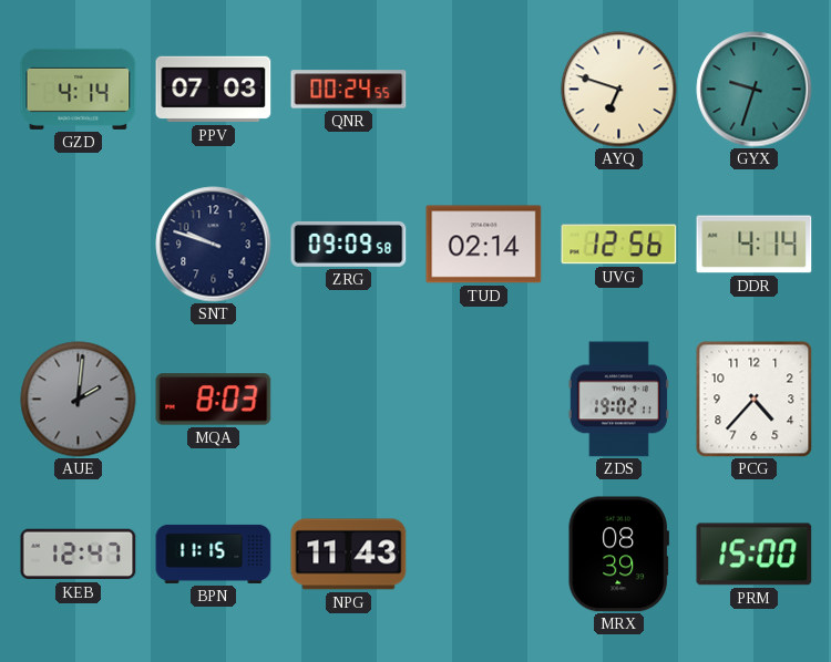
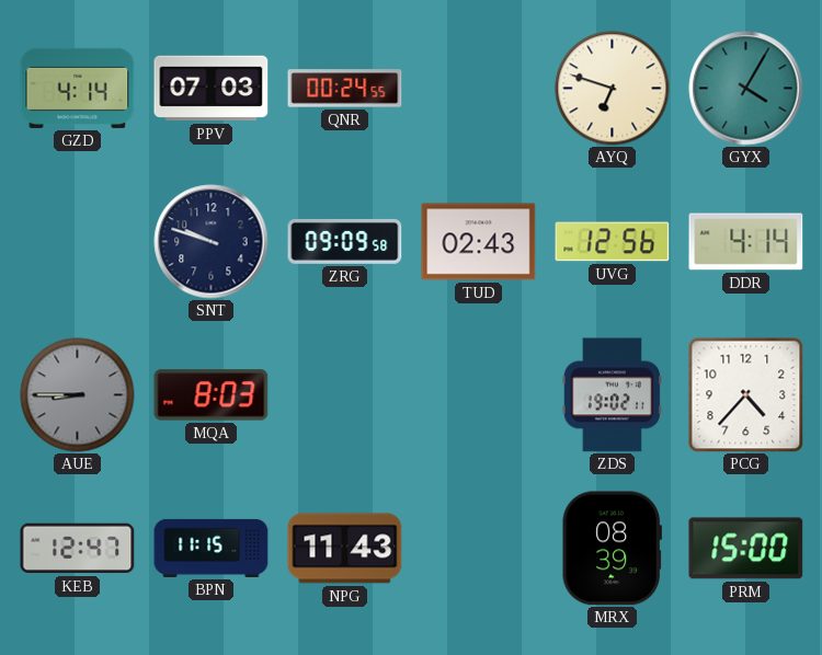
GYX: 9:33 -> 4:05
TUD: 02:14 -> 02:43
AUE: 2:01 -> 8:45
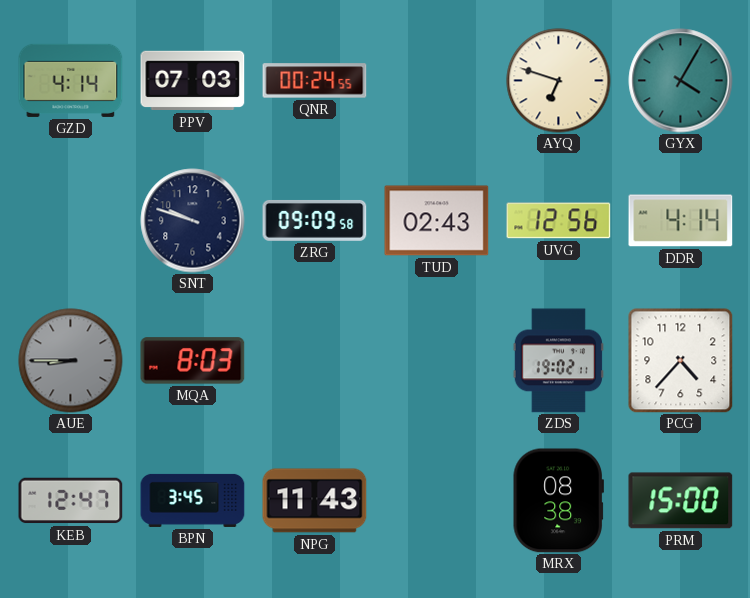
BPN: 11:15 -> 3:45
MRX: 08:39 -> 08:38
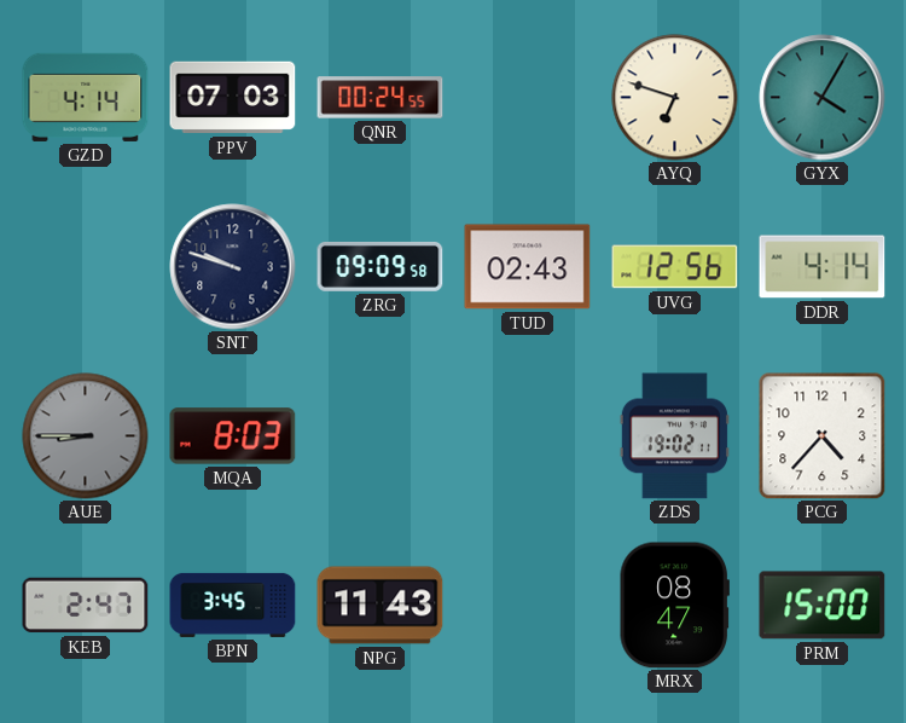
KEB: 12:47 -> 2:47
MRX: 08:38 -> 08:47
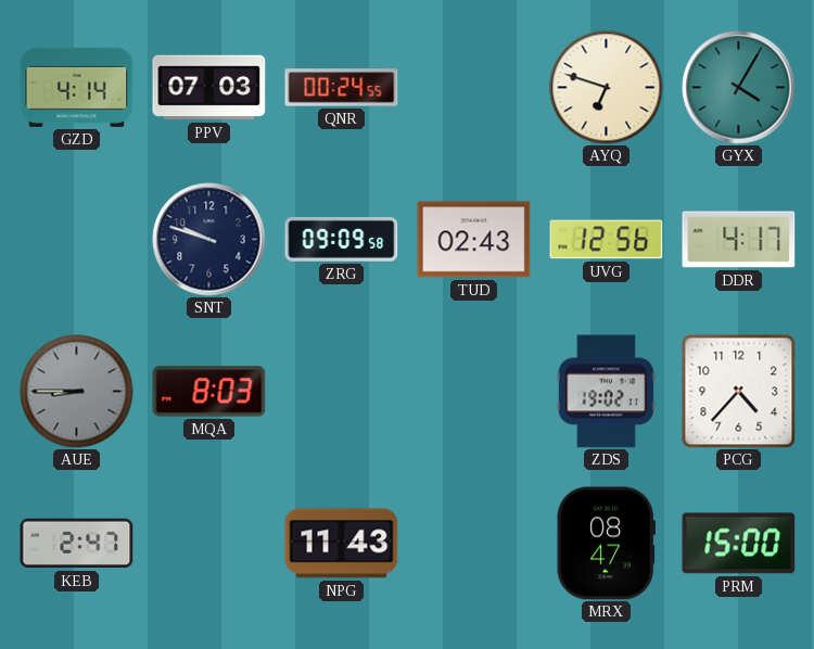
DDR: 4:14 -> 4:17
BPN: 3:45 -> none
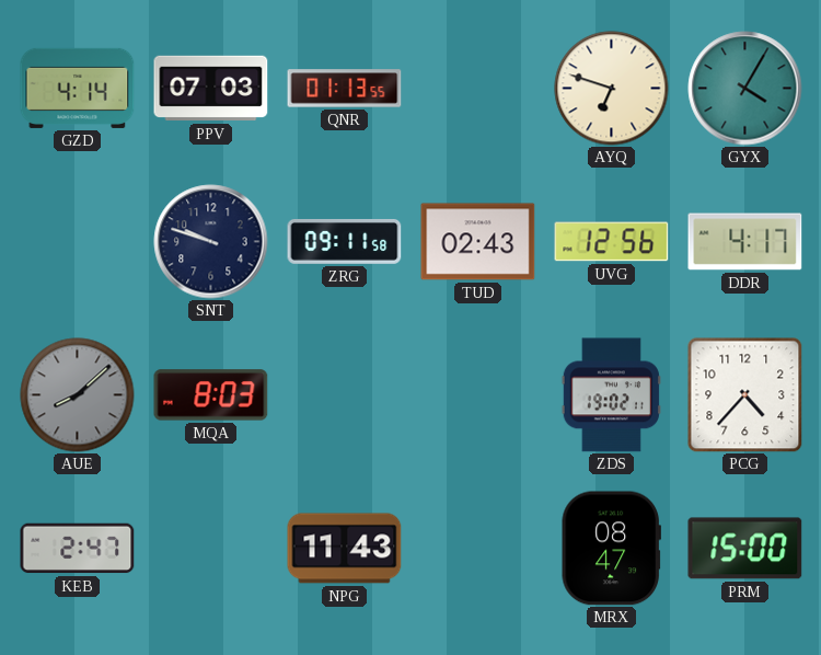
QNR: 00:24 -> 01:13
ZRG: 09:09 -> 09:11
AUE: 8:45 -> 8:08
